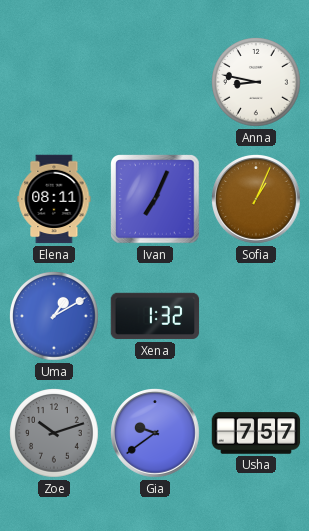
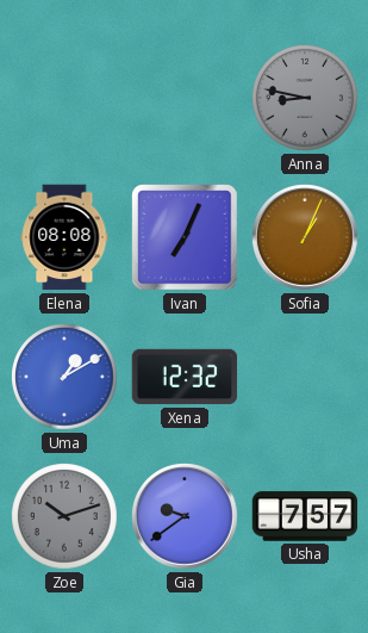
Anna dial: white -> grey
Elena: 08:11 -> 08:08
Xena: 1:32 -> 12:32
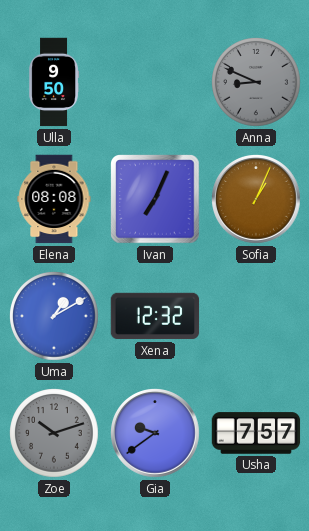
Ulla: none -> 9:50
Anna: 8:47 -> 8:49
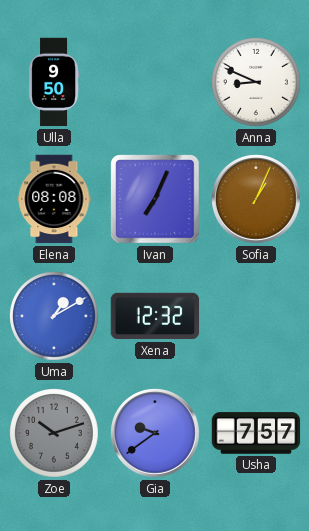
Anna dial: grey -> white
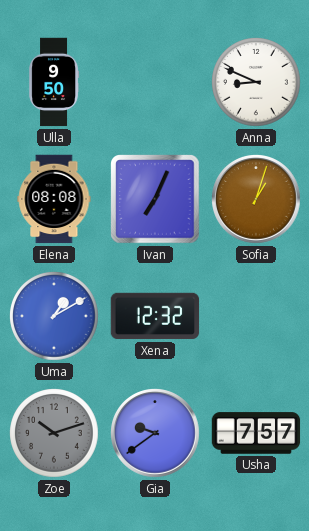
Sofia: 1:04 -> 1:03
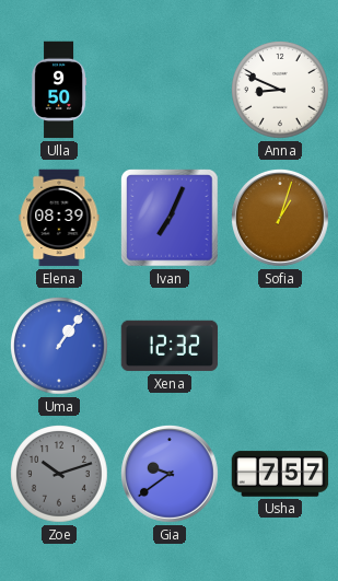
Elena: 08:08 -> 08:39
Uma: 1:10 -> 1:06
